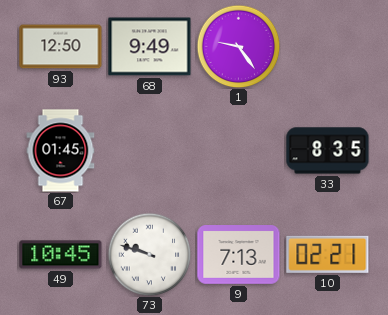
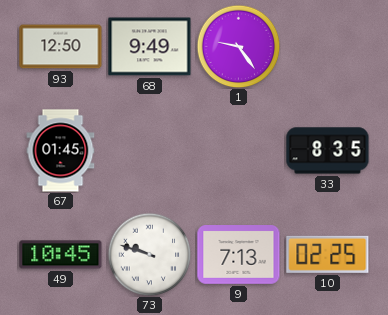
10: 02:21 -> 02:25
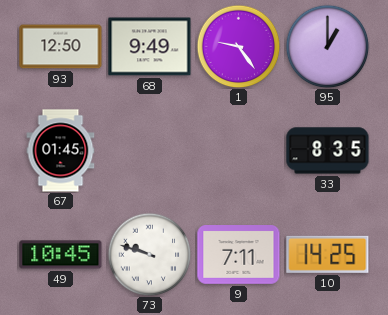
95: none -> 1:00
9: 7:13 -> 7:11
10: 02:25 -> 14:25
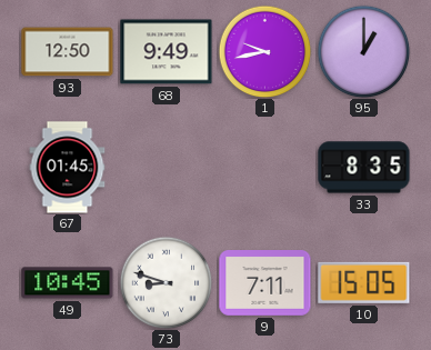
1: 9:24 -> 9:43
73: 9:48 -> 8:48
10: 14:25 -> 15:05
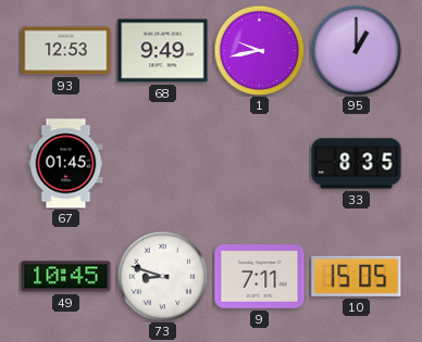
93: 12:50 -> 12:53
